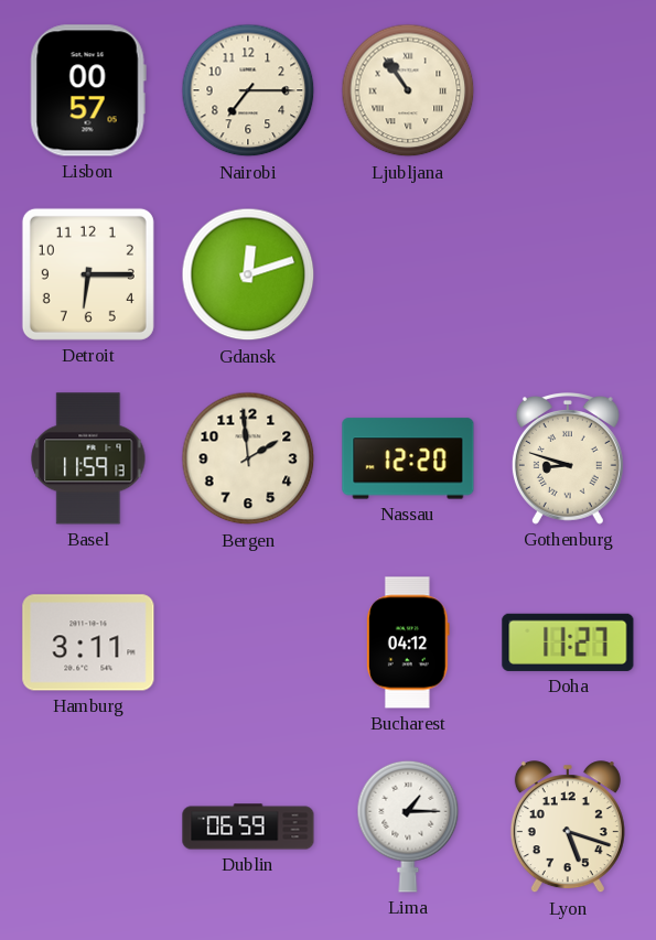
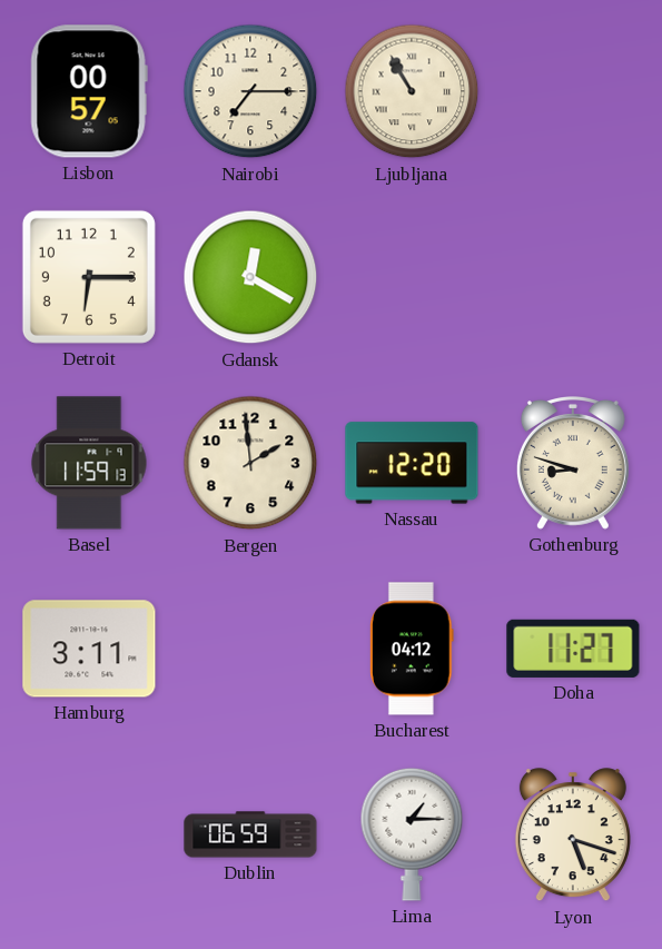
Ljubljana: 10:54 -> 10:55
Gdansk: 12:12 -> 12:20
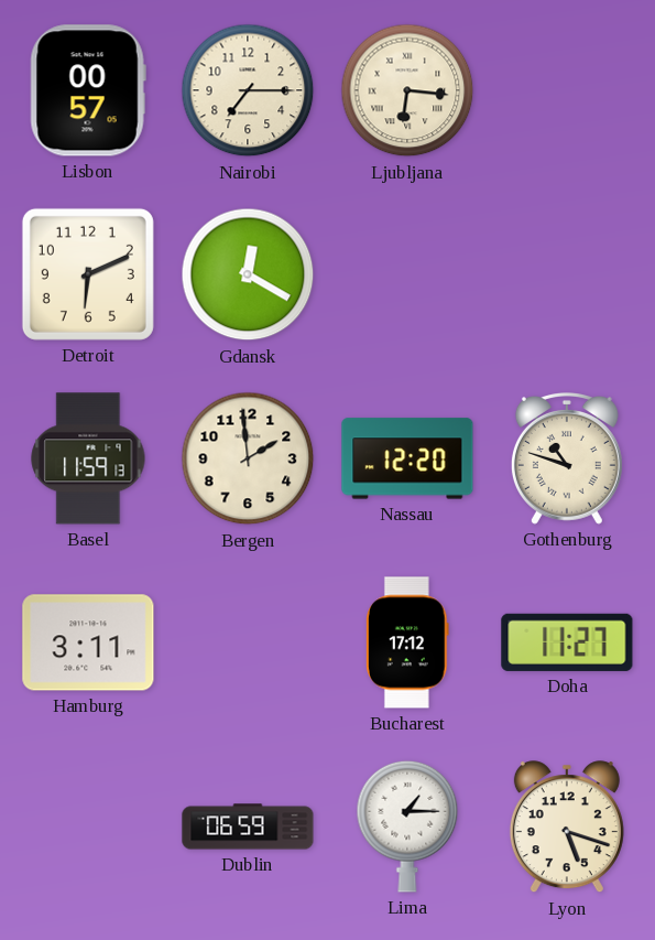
Ljubljana: 10:55 -> 6:16
Detroit: 6:15 -> 6:11
Gothenburg: 8:48 -> 10:48
Bucharest: 04:12 -> 17:12
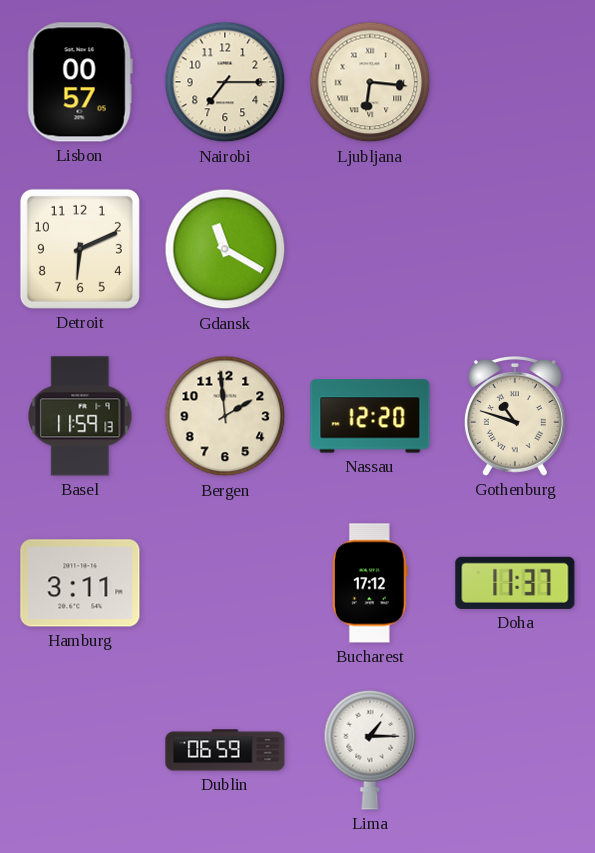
Gdansk: 12:20 -> 11:20
Doha: 11:27 -> 11:37
Lyon: 5:18 -> none
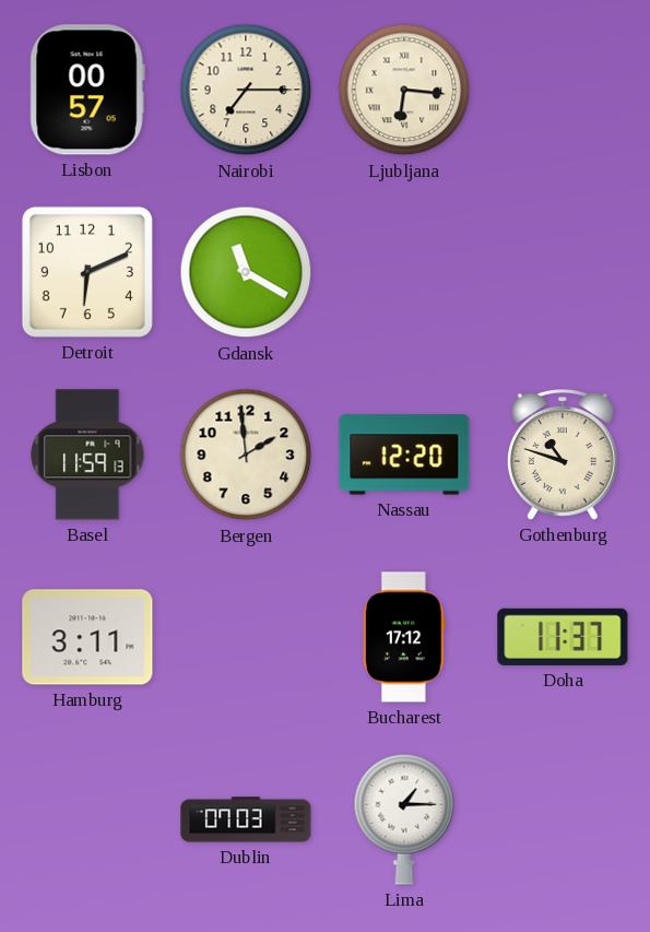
Dublin: 06:59 -> 07:03
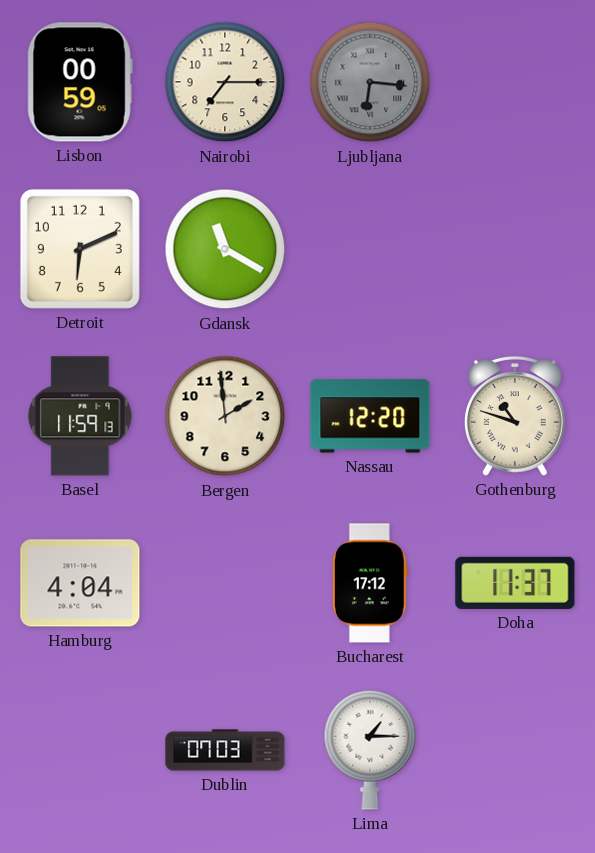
Lisbon: 00:57 -> 00:59
Ljubljana dial: cream -> grey
Hamburg: 3:11 -> 4:04
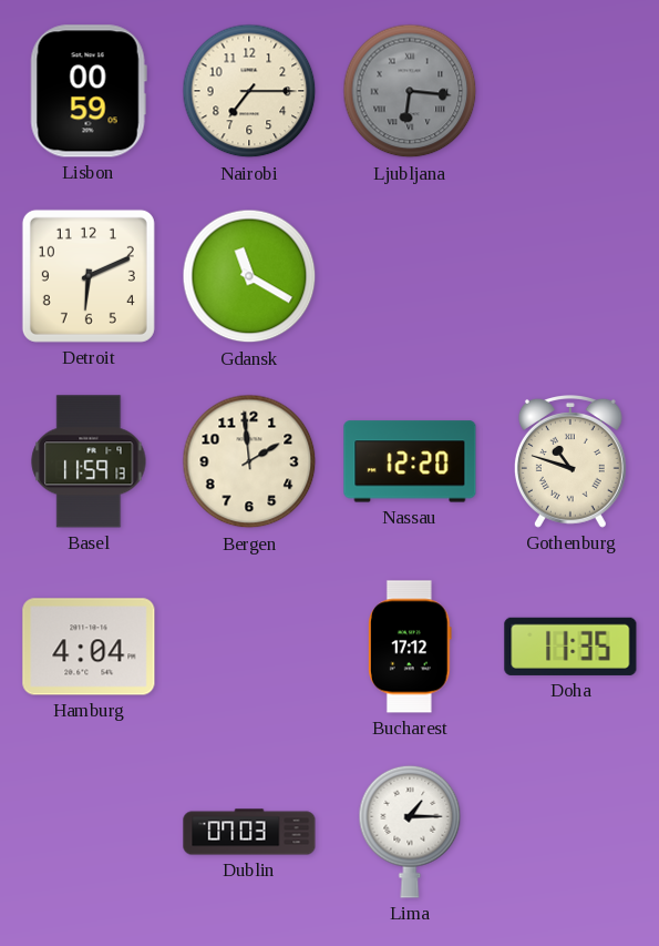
Doha: 11:37 -> 11:35
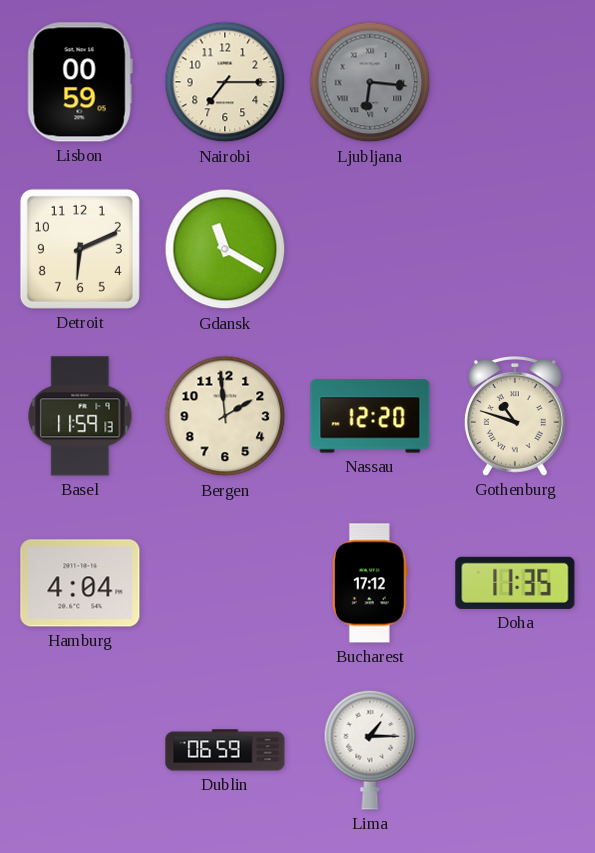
Dublin: 07:03 -> 06:59
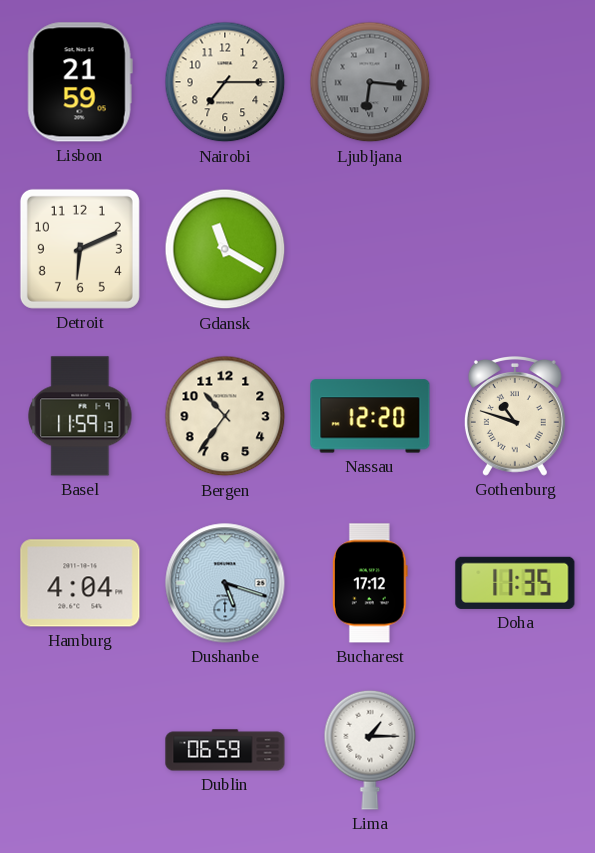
Lisbon: 00:59 -> 21:59
Bergen: 1:59 -> 10:36
Dushanbe: none -> 5:18
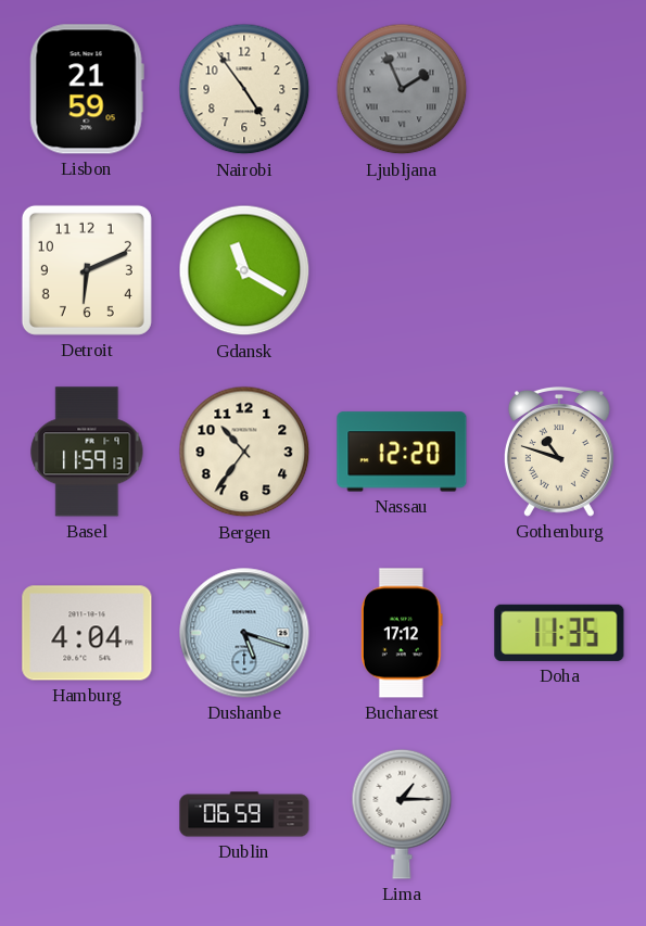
Nairobi: 7:15 -> 4:54
Ljubljana: 6:16 -> 1:56
